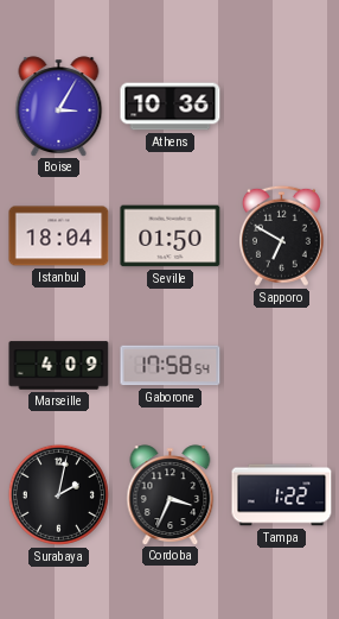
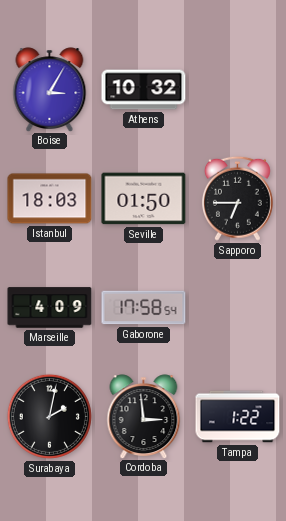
Athens: 10:36 -> 10:32
Istanbul: 18:04 -> 18:03
Sapporo: 6:50 -> 6:45
Cordoba: 3:34 -> 2:59
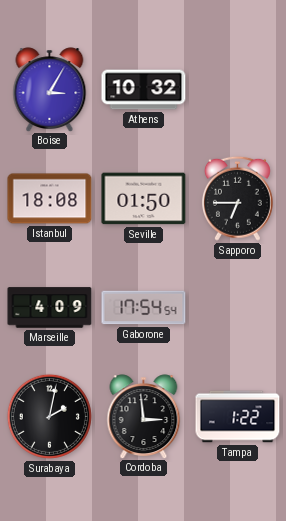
Istanbul: 18:03 -> 18:08
Gaborone: 17:58 -> 17:54
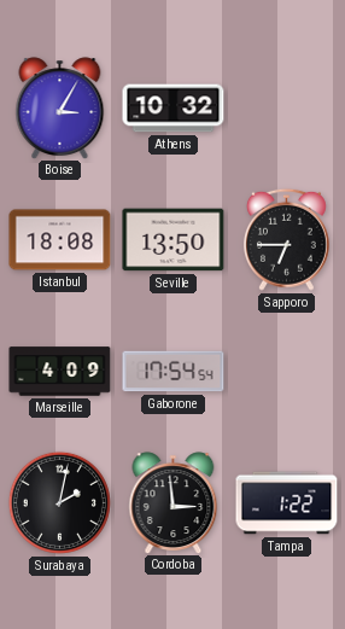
Seville: 01:50 -> 13:50
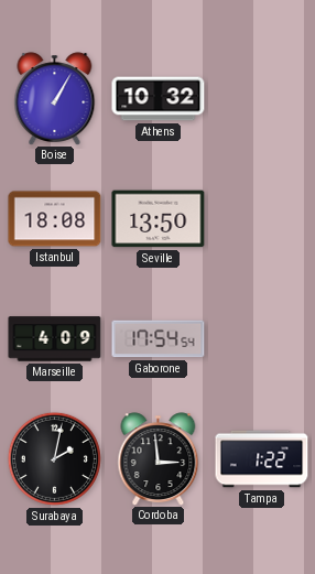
Boise: 3:05 -> 1:05
Sapporo: 6:45 -> none
